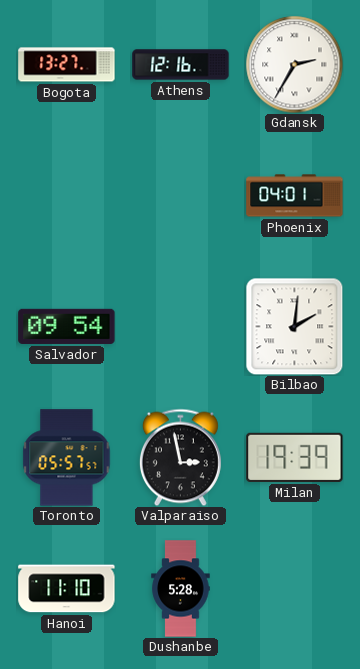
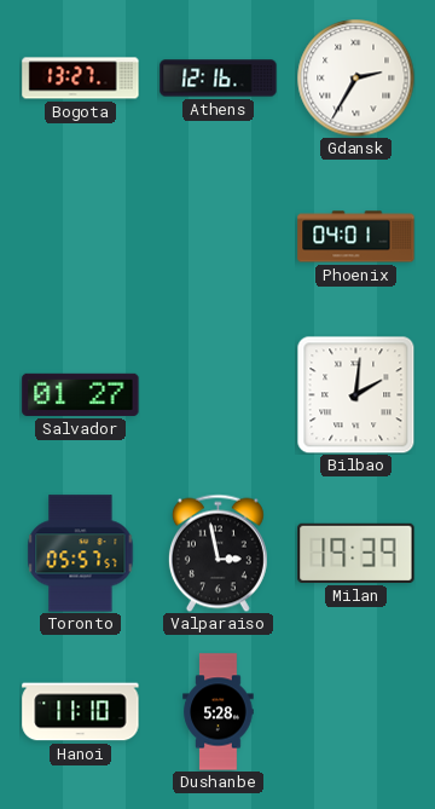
Salvador: 09:54 -> 01:27
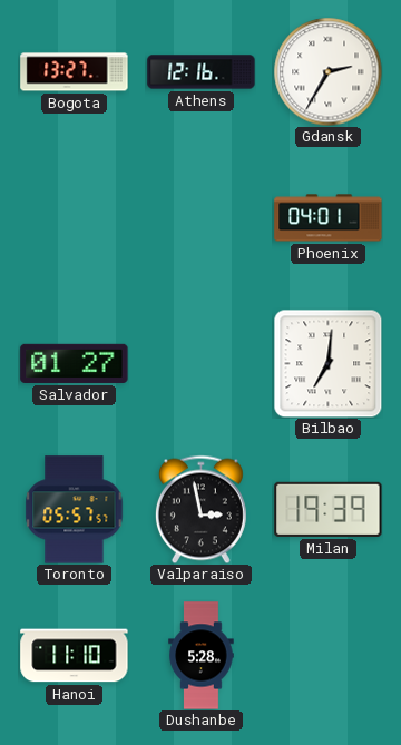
Bilbao: 2:01 -> 7:01
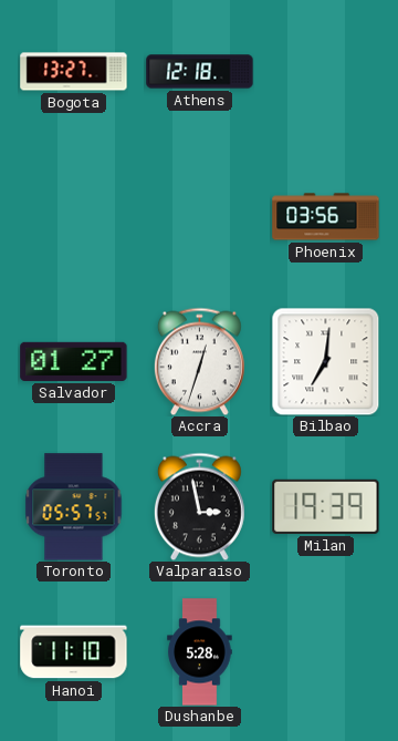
Athens: 12:16 -> 12:18
Gdansk: 2:35 -> none
Phoenix: 04:01 -> 03:56
Accra: none -> 12:33
